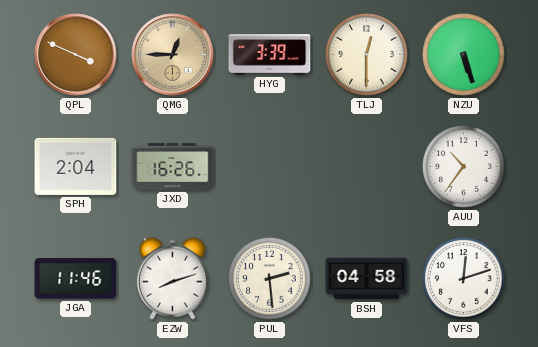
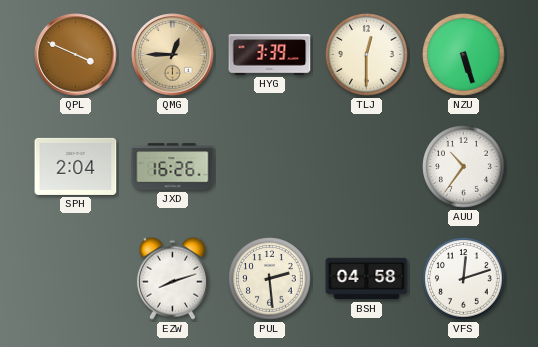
JGA: 11:46 -> none
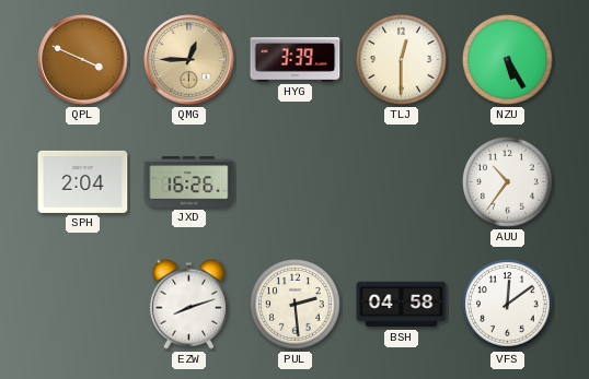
NZU: 5:27 -> 5:25
VFS: 12:12 -> 12:09
